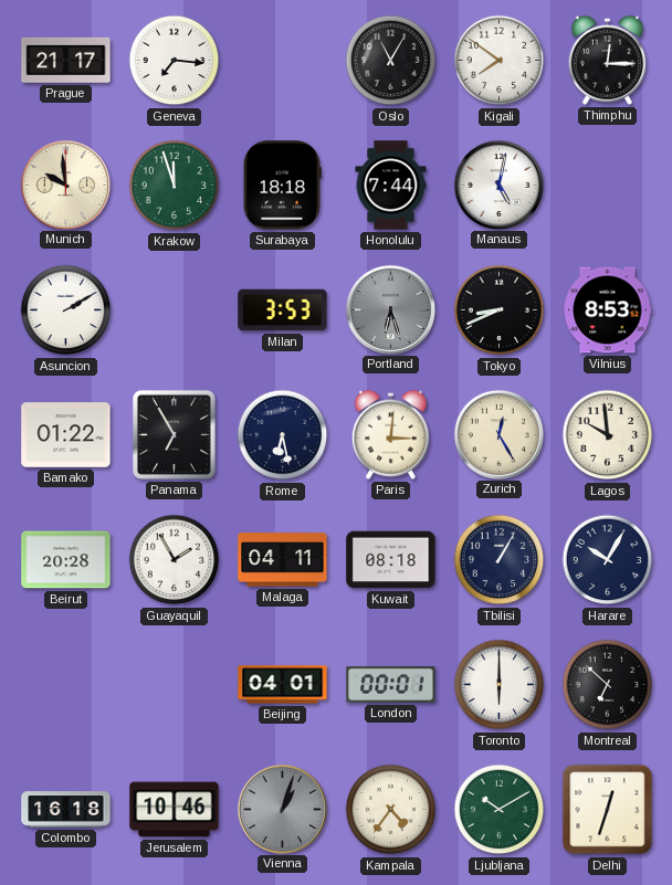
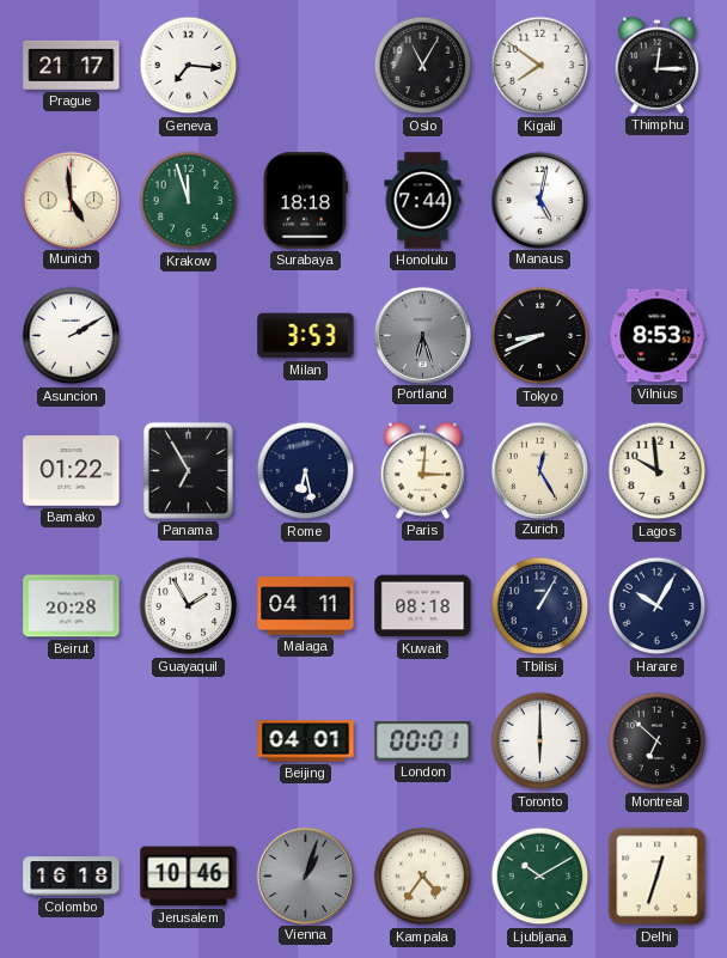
Munich: 9:59 -> 4:59
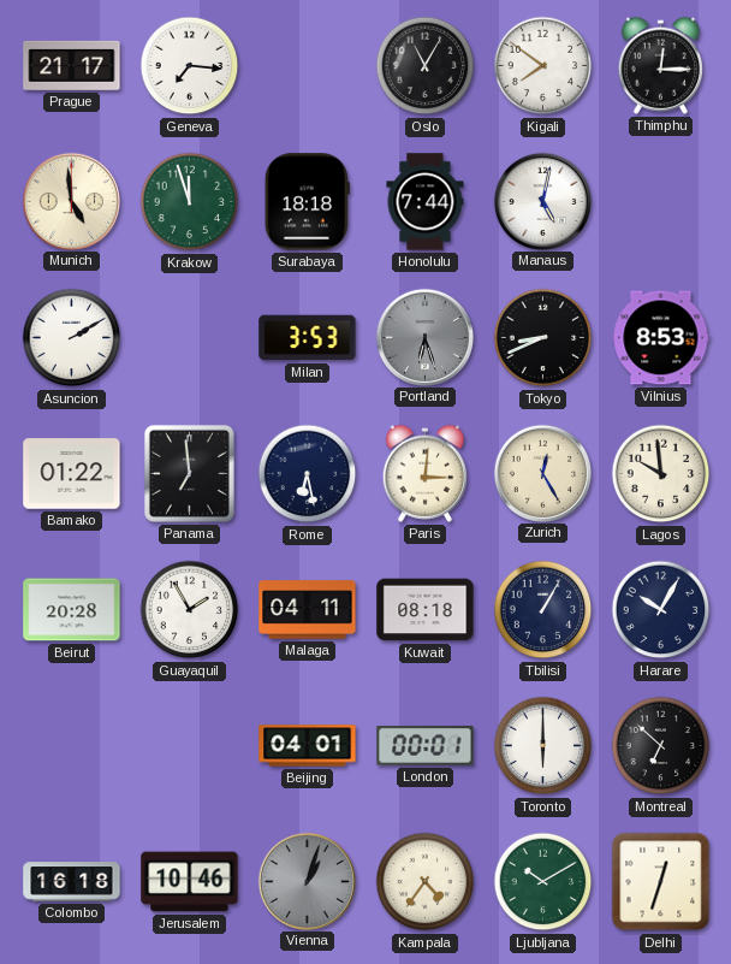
Panama: 6:55 -> 6:59
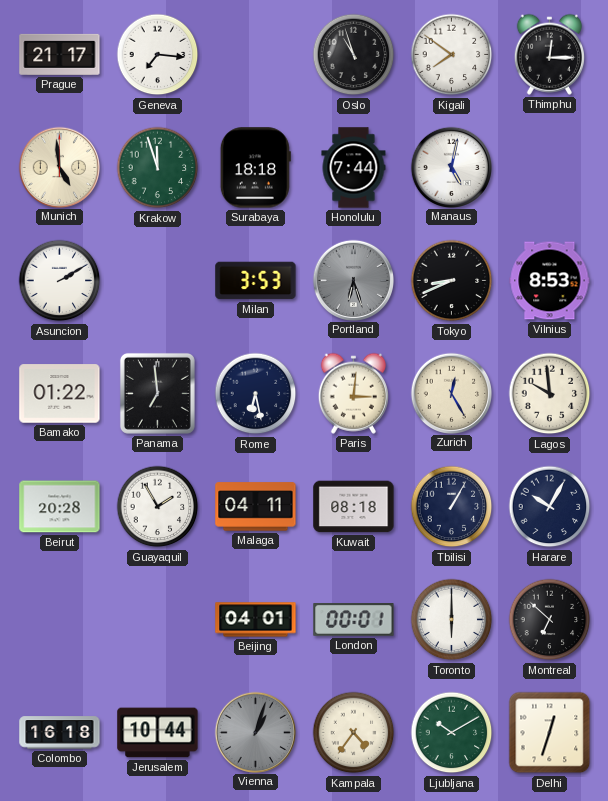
Oslo: 11:05 -> 10:57
Jerusalem: 10:46 -> 10:44
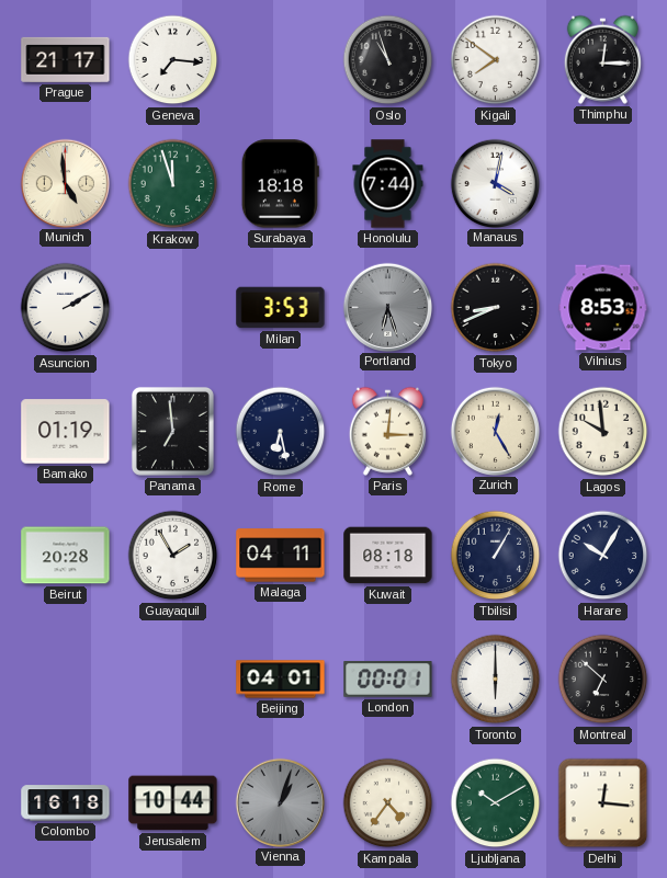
Manaus: 5:02 -> 4:02
Bamako: 01:22 -> 01:19
Delhi: 12:33 -> 12:16
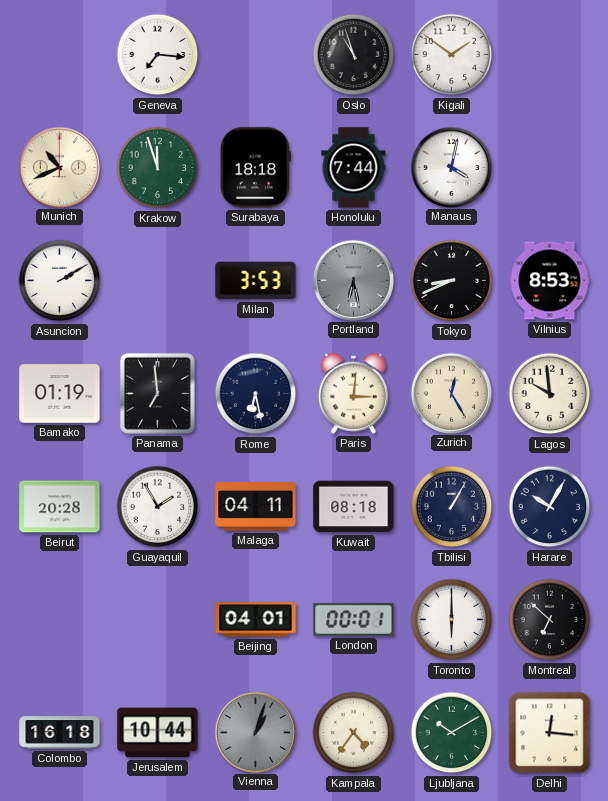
Prague: 21:17 -> none
Kigali: 7:51 -> 1:51
Thimphu: 12:15 -> none
Munich: 4:59 -> 10:41
Portland: 6:27 -> 6:28
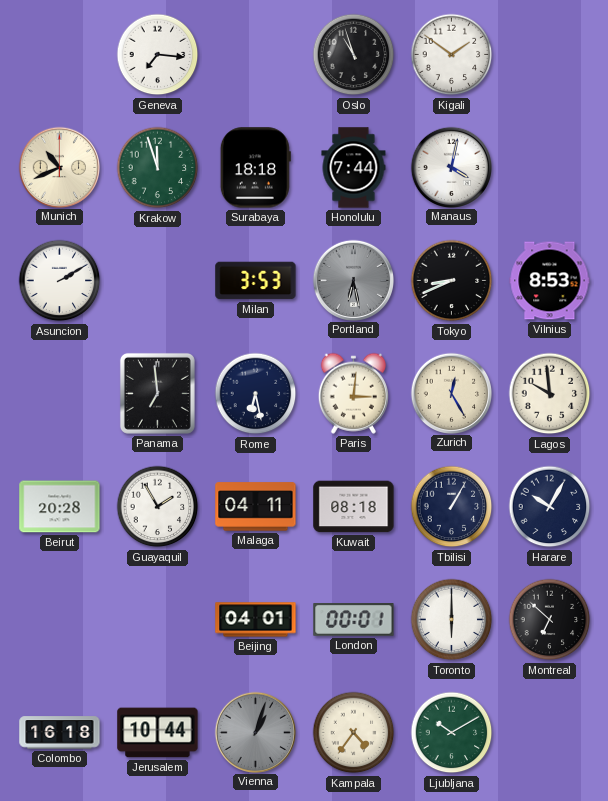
Bamako: 01:19 -> none
Delhi: 12:16 -> none
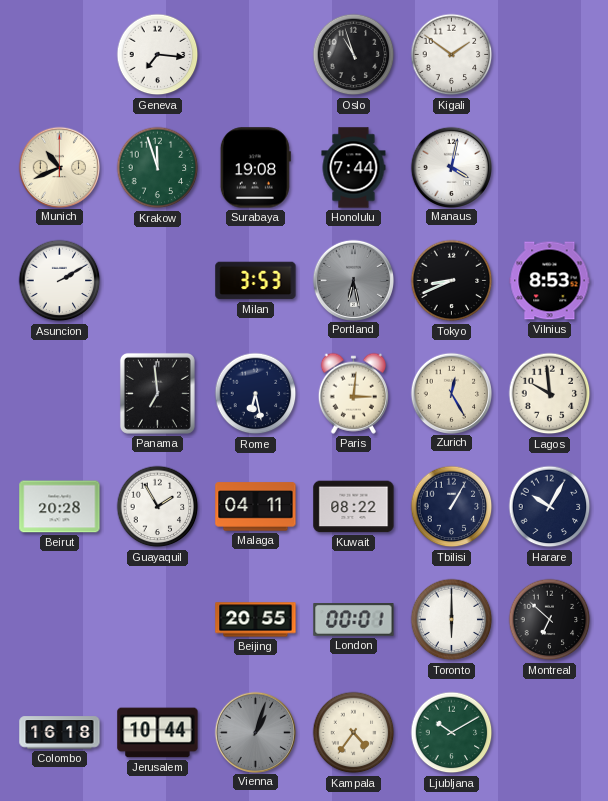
Surabaya: 18:18 -> 19:08
Kuwait: 08:18 -> 08:22
Beijing: 04:01 -> 20:55
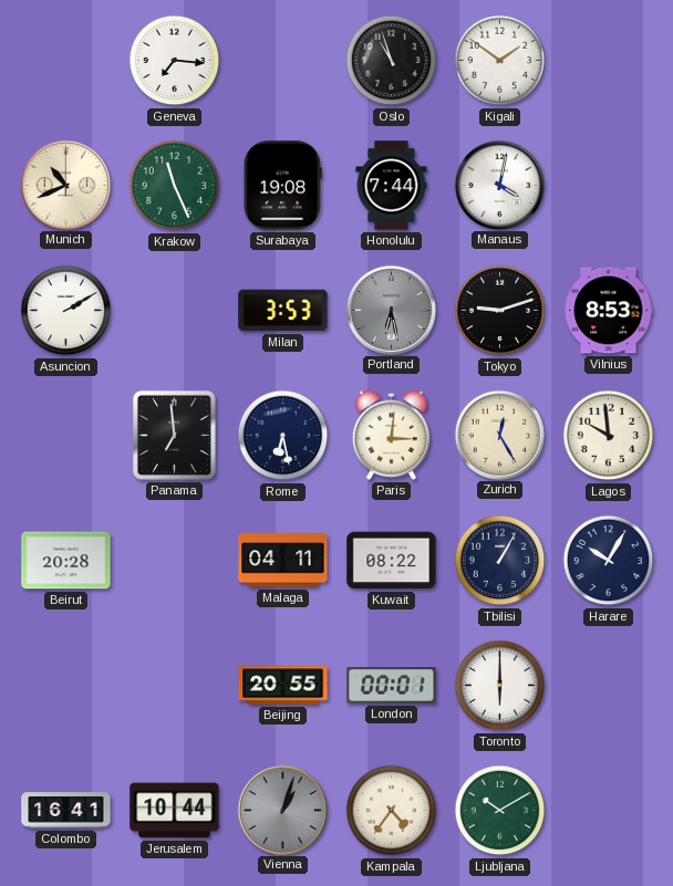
Krakow: 11:57 -> 11:26
Tokyo: 8:41 -> 9:12
Guayaquil: 1:55 -> none
Montreal: 6:52 -> none
Colombo: 16:18 -> 16:41
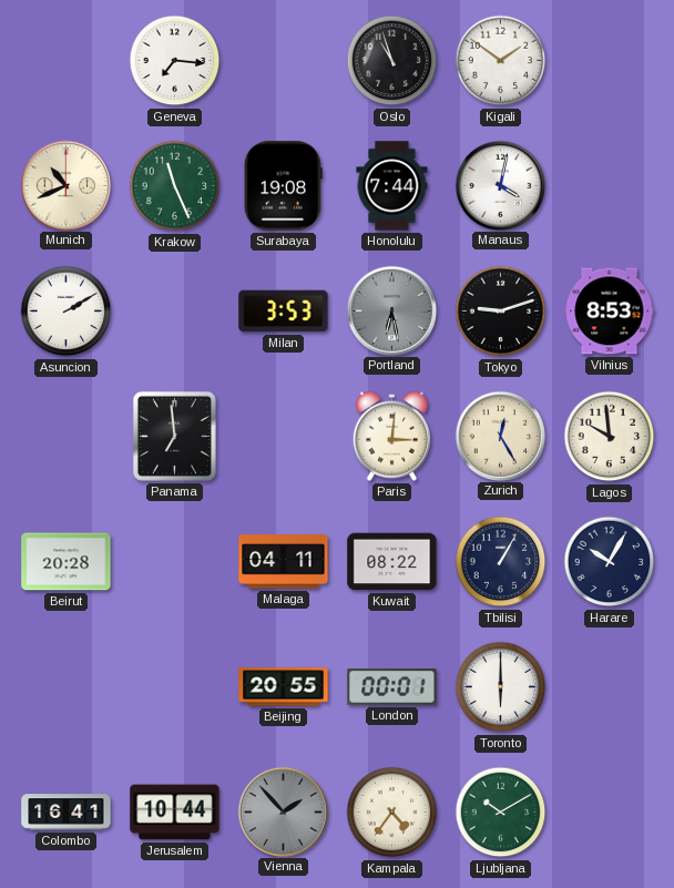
Rome: 6:28 -> none
Vienna: 1:03 -> 1:53
